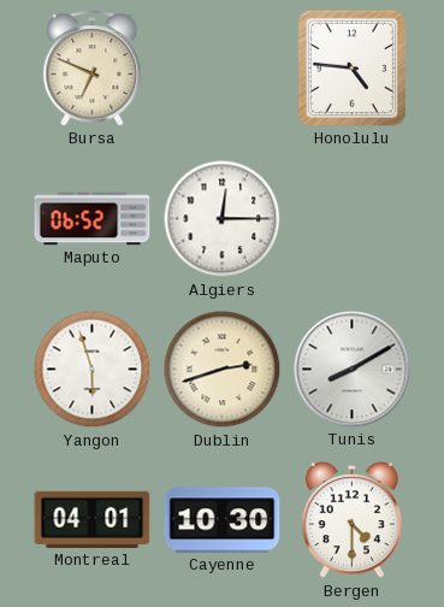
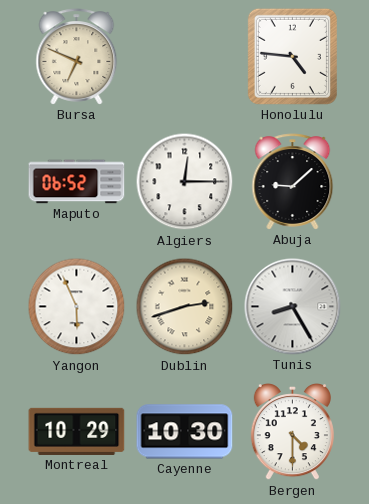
Abuja: none -> 9:08
Yangon: 5:57 -> 5:56
Tunis: 8:10 -> 8:25
Montreal: 04:01 -> 10:29
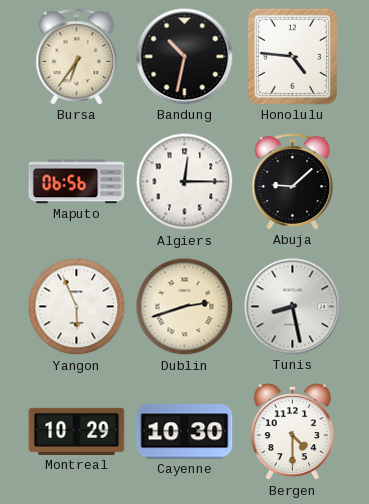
Bursa: 6:49 -> 6:36
Bandung: none -> 10:32
Maputo: 06:52 -> 06:56
Tunis: 8:25 -> 8:28
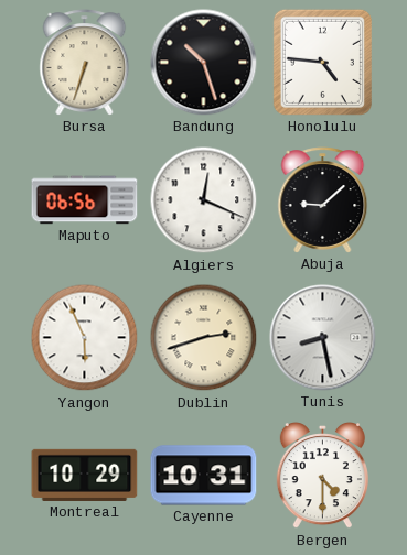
Bursa: 6:36 -> 6:33
Bandung: 10:32 -> 10:27
Algiers: 12:15 -> 12:19
Cayenne: 10:30 -> 10:31
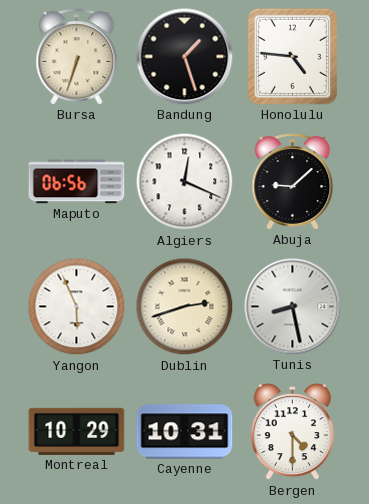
Bandung: 10:27 -> 1:27
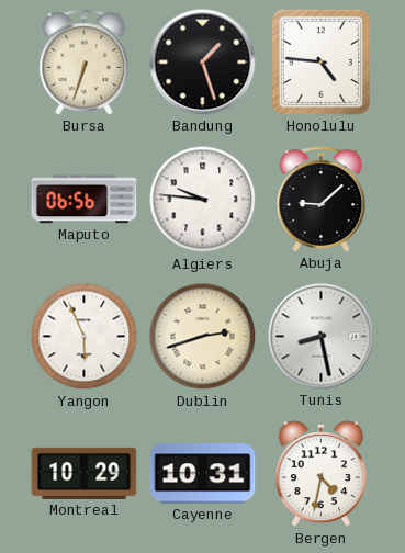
Algiers: 12:19 -> 9:46
Bergen: 4:30 -> 4:32
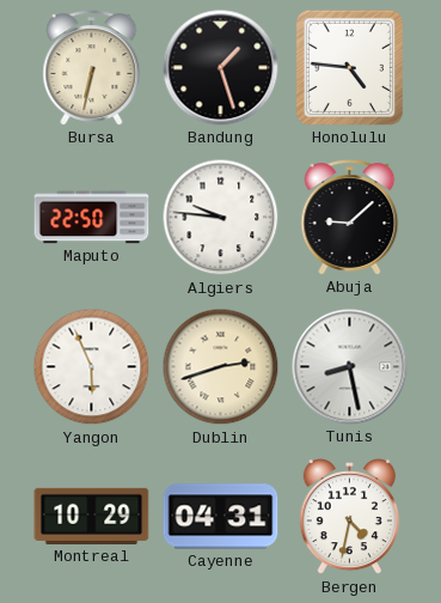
Bursa: 6:33 -> 6:32
Maputo: 06:56 -> 22:50
Cayenne: 10:31 -> 04:31
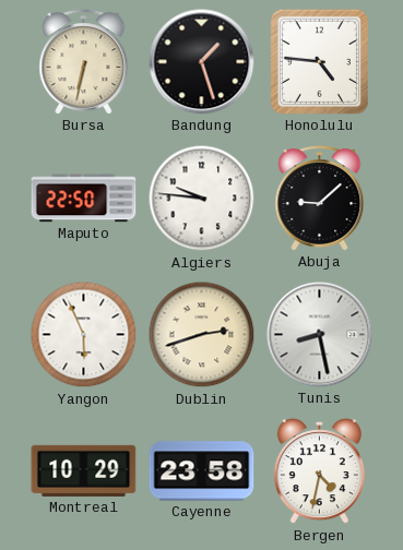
Cayenne: 04:31 -> 23:58
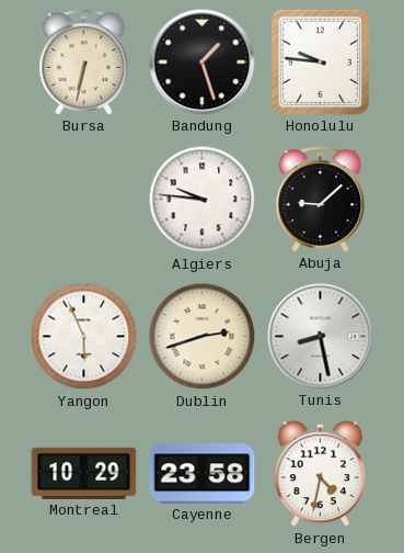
Honolulu: 4:46 -> 9:46
Maputo: 22:50 -> none
